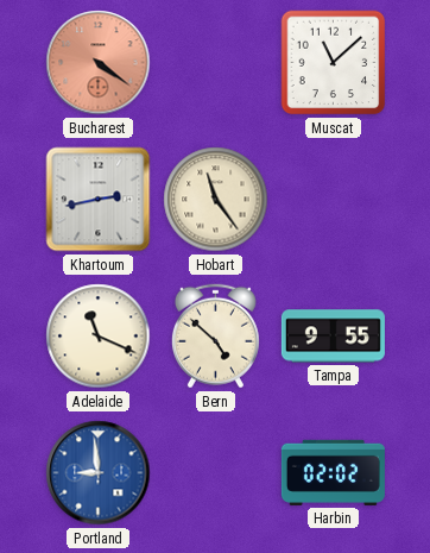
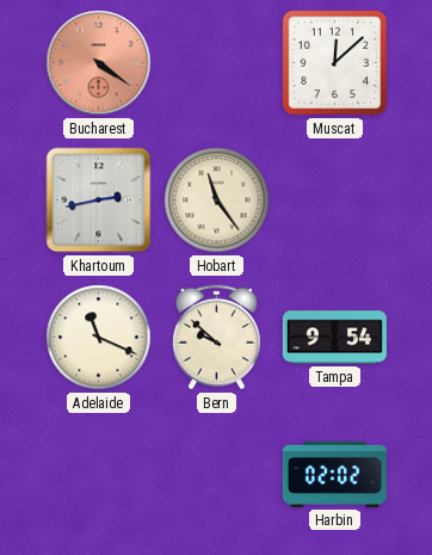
Muscat: 11:08 -> 12:08
Bern: 4:52 -> 9:52
Tampa: 9:55 -> 9:54
Portland: 8:59 -> none
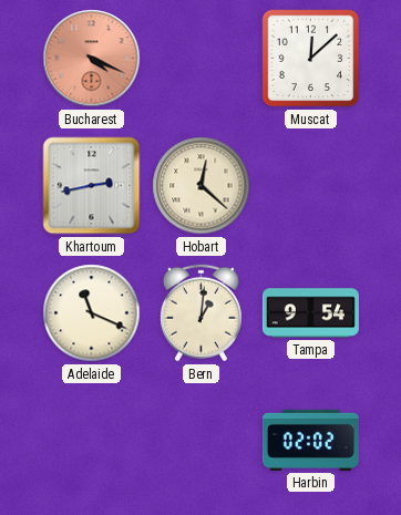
Bucharest: 4:21 -> 4:19
Hobart: 11:24 -> 12:22
Bern: 9:52 -> 1:01
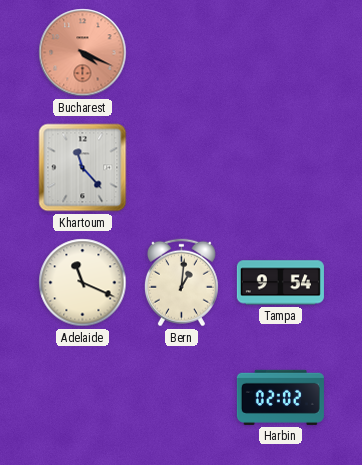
Muscat: 12:08 -> none
Khartoum: 2:43 -> 11:23
Hobart: 12:22 -> none
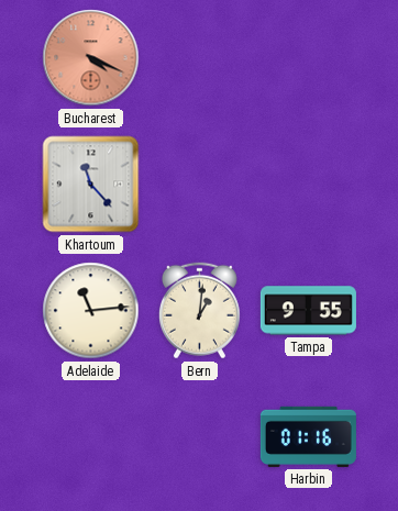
Adelaide: 11:19 -> 11:14
Tampa: 9:54 -> 9:55
Harbin: 02:02 -> 01:16
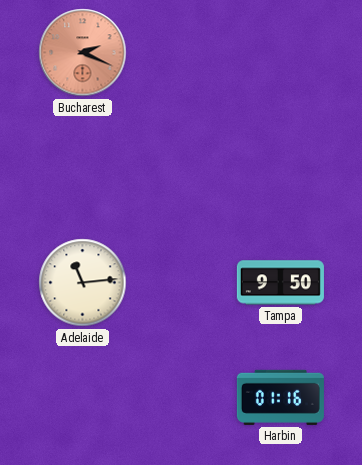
Bucharest: 4:19 -> 2:19
Khartoum: 11:23 -> none
Bern: 1:01 -> none
Tampa: 9:55 -> 9:50
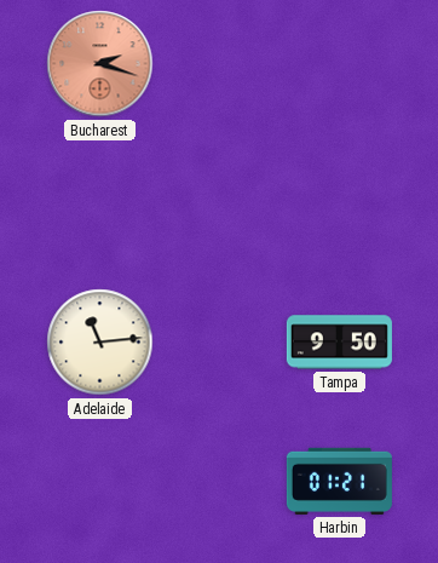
Bucharest: 2:19 -> 2:18
Harbin: 01:16 -> 01:21
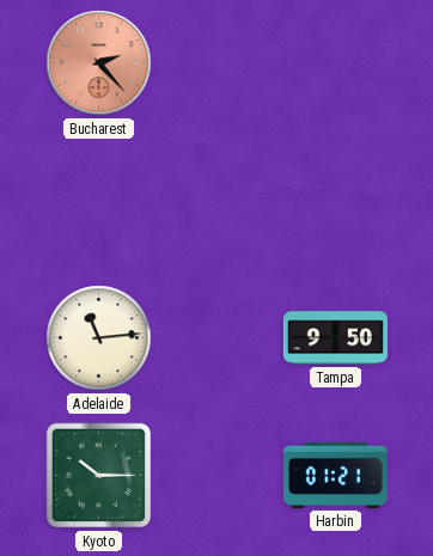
Bucharest: 2:18 -> 2:23
Kyoto: none -> 10:15
